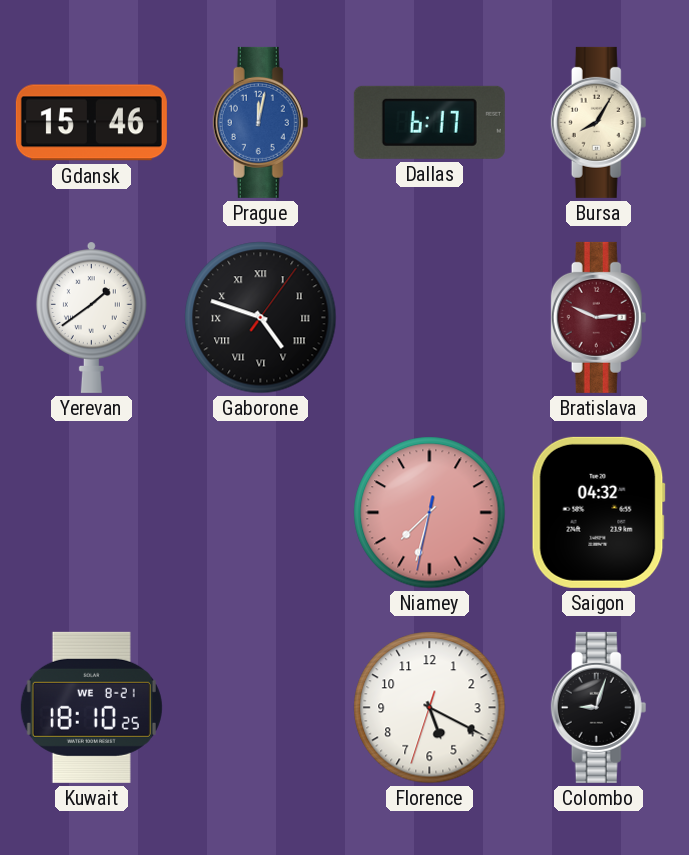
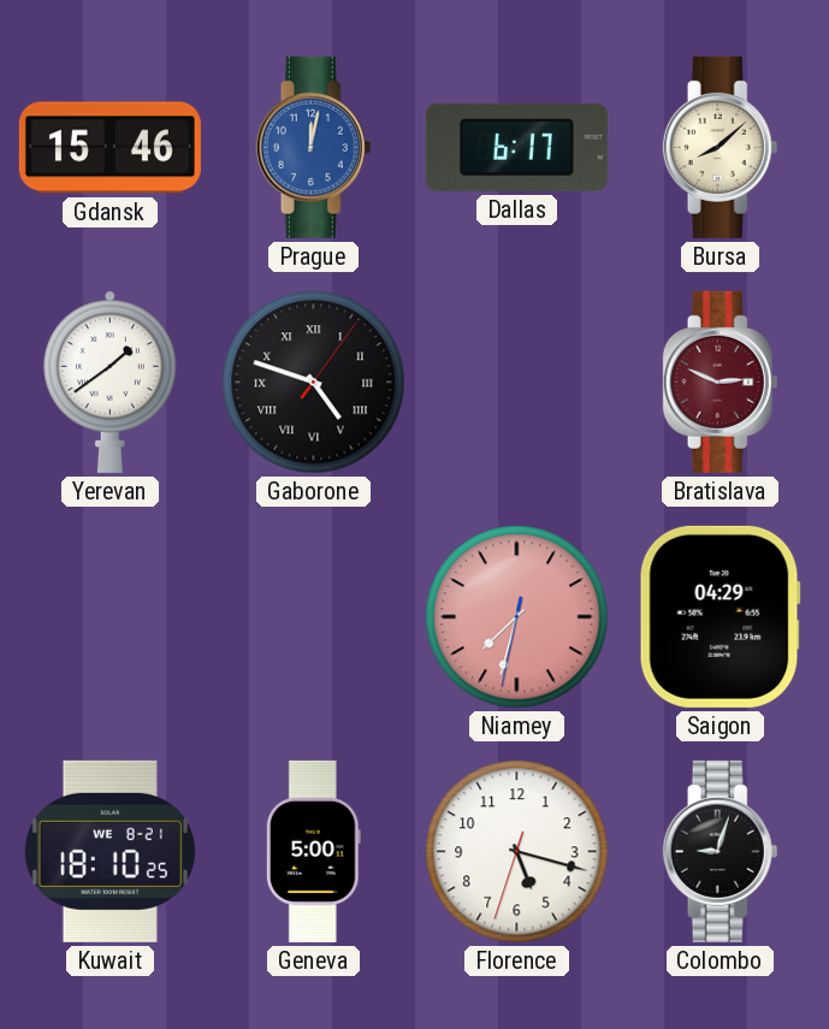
Bursa: 8:05 -> 8:08
Saigon: 04:32 -> 04:29
Geneva: none -> 5:00
Florence: 5:19 -> 5:17
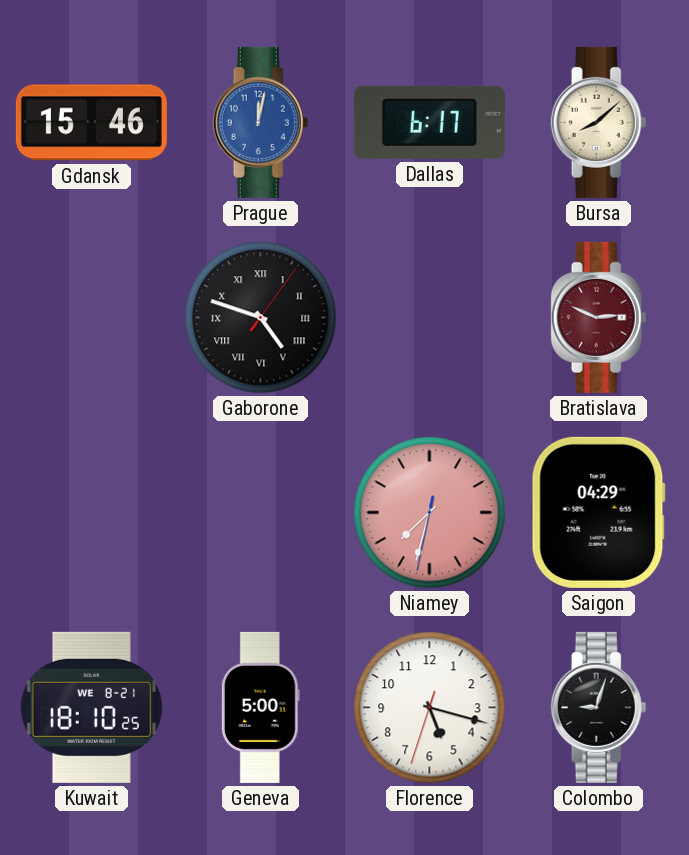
Yerevan: 1:39 -> none
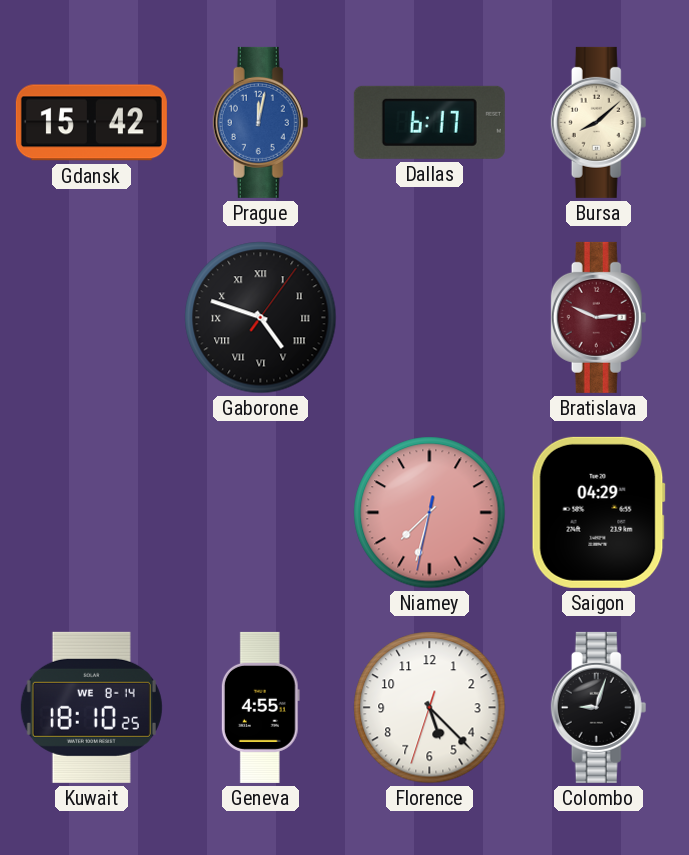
Gdansk: 15:46 -> 15:42
Kuwait date: WE 8-21 -> WE 8-14
Geneva: 5:00 -> 4:55
Florence: 5:17 -> 5:22
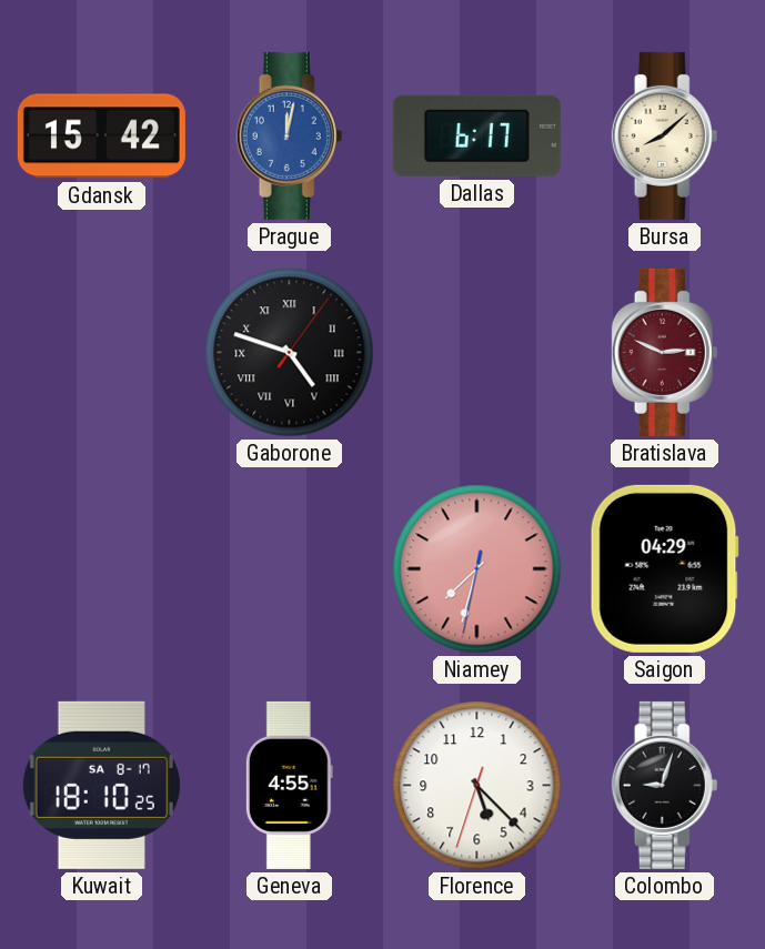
Kuwait date: WE 8-14 -> SA 8-17
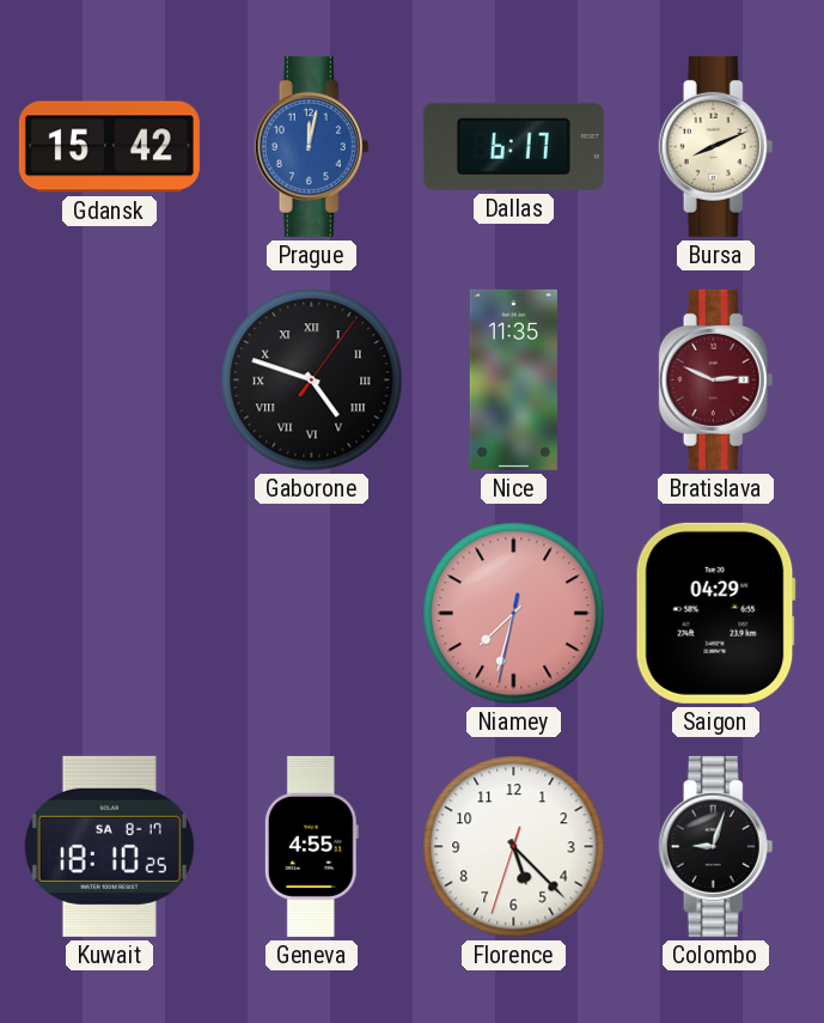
Bursa: 8:08 -> 8:11
Nice: none -> 11:35
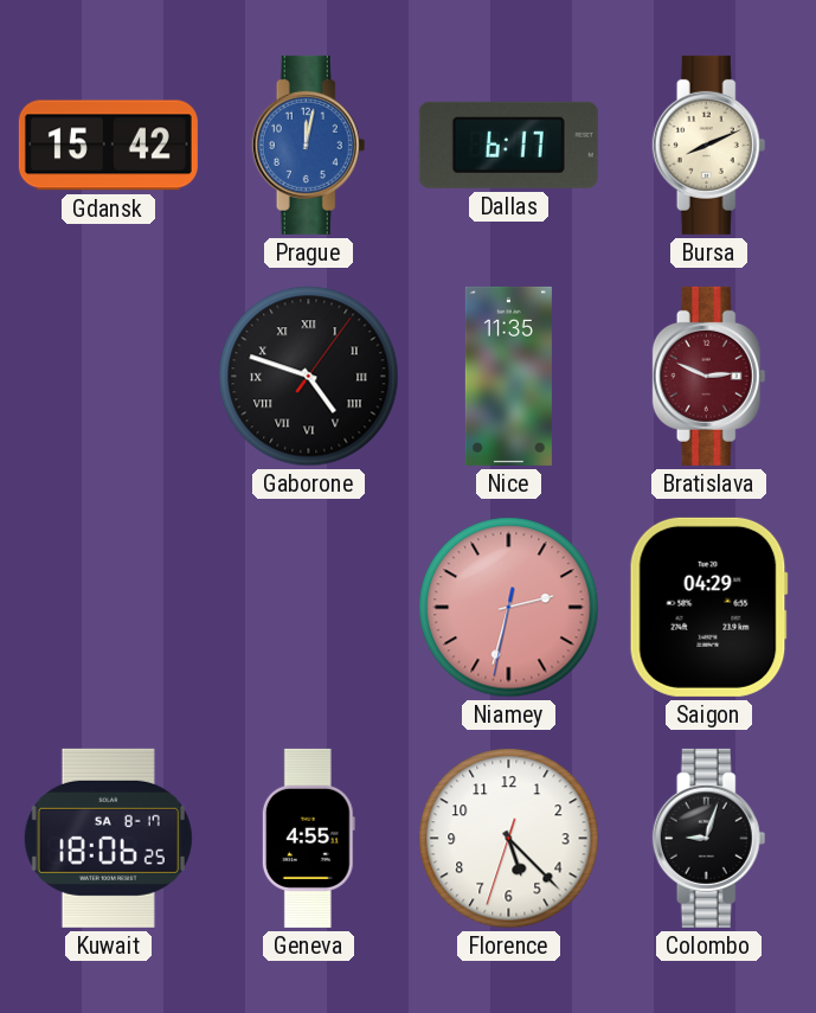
Niamey: 7:32 -> 2:32
Kuwait: 18:10 -> 18:06
